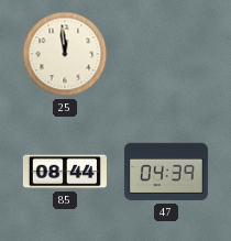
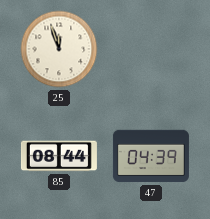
25: 11:59 -> 11:57
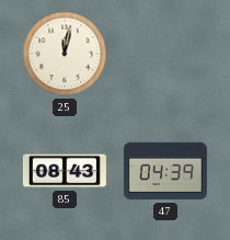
25: 11:57 -> 12:02
85: 08:44 -> 08:43
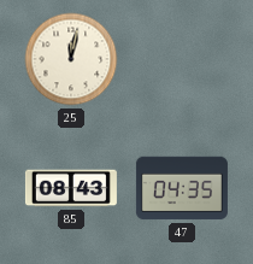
47: 04:39 -> 04:35
